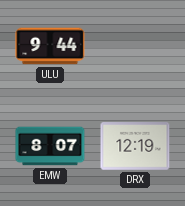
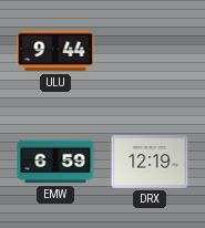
EMW: 8:07 -> 6:59
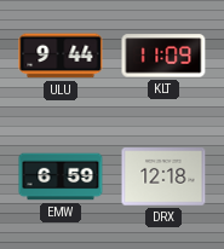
KLT: none -> 11:09
DRX: 12:19 -> 12:18
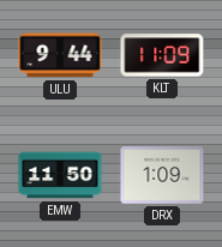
EMW: 6:59 -> 11:50
DRX: 12:18 -> 1:09
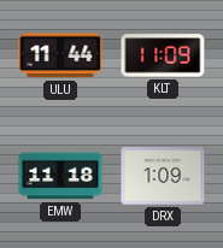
ULU: 9:44 -> 11:44
EMW: 11:50 -> 11:18
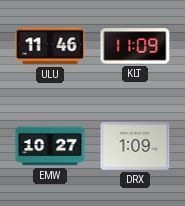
ULU: 11:44 -> 11:46
EMW: 11:18 -> 10:27
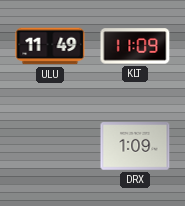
ULU: 11:46 -> 11:49
EMW: 10:27 -> none
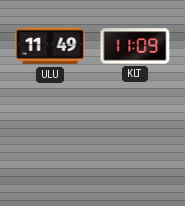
DRX: 1:09 -> none
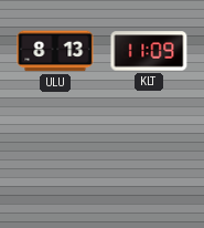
ULU: 11:49 -> 8:13
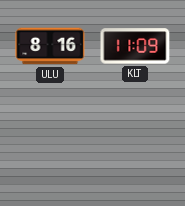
ULU: 8:13 -> 8:16
